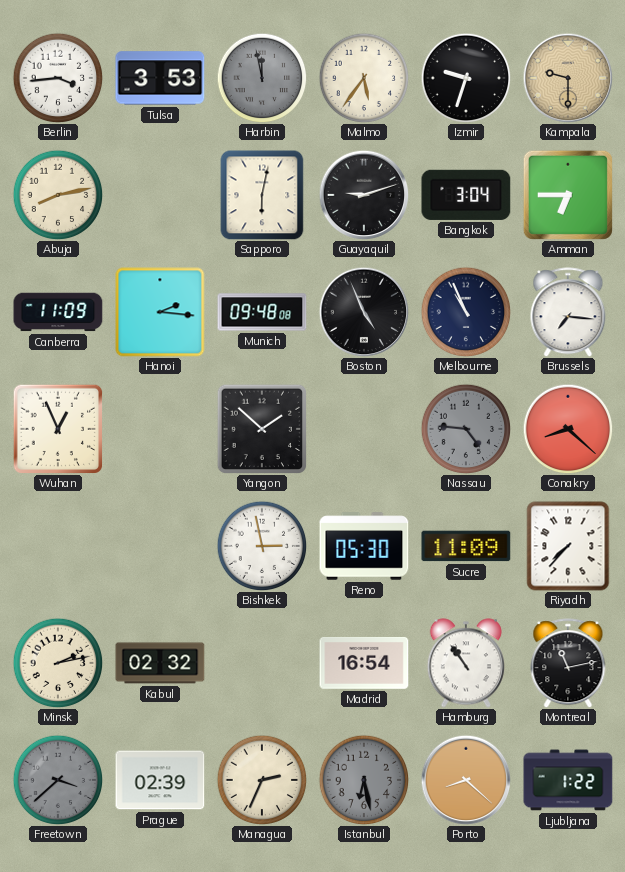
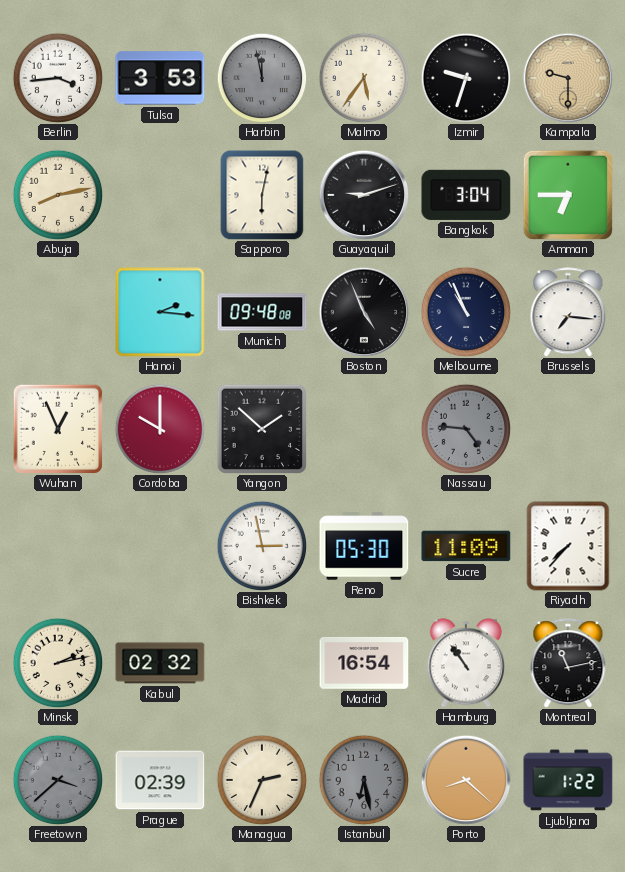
Canberra: 11:09 -> none
Cordoba: none -> 10:00
Conakry: 8:22 -> none
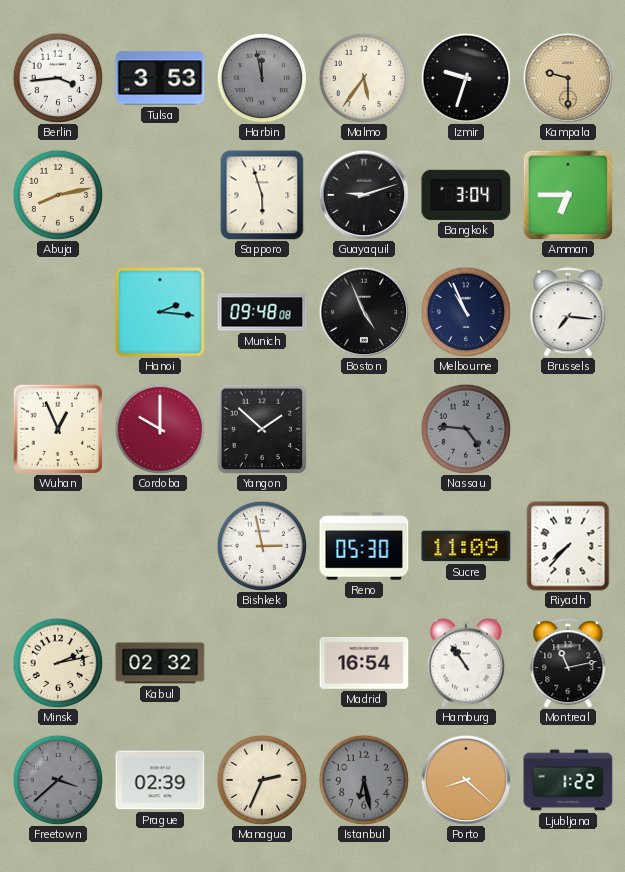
Sapporo: 6:02 -> 5:57
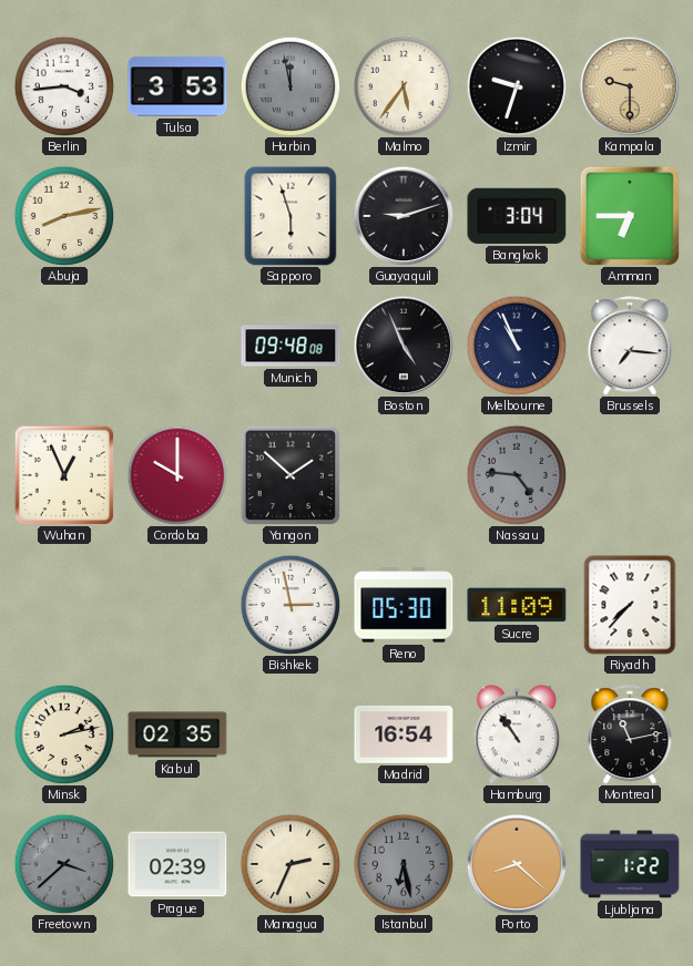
Hanoi: 2:16 -> none
Kabul: 02:32 -> 02:35
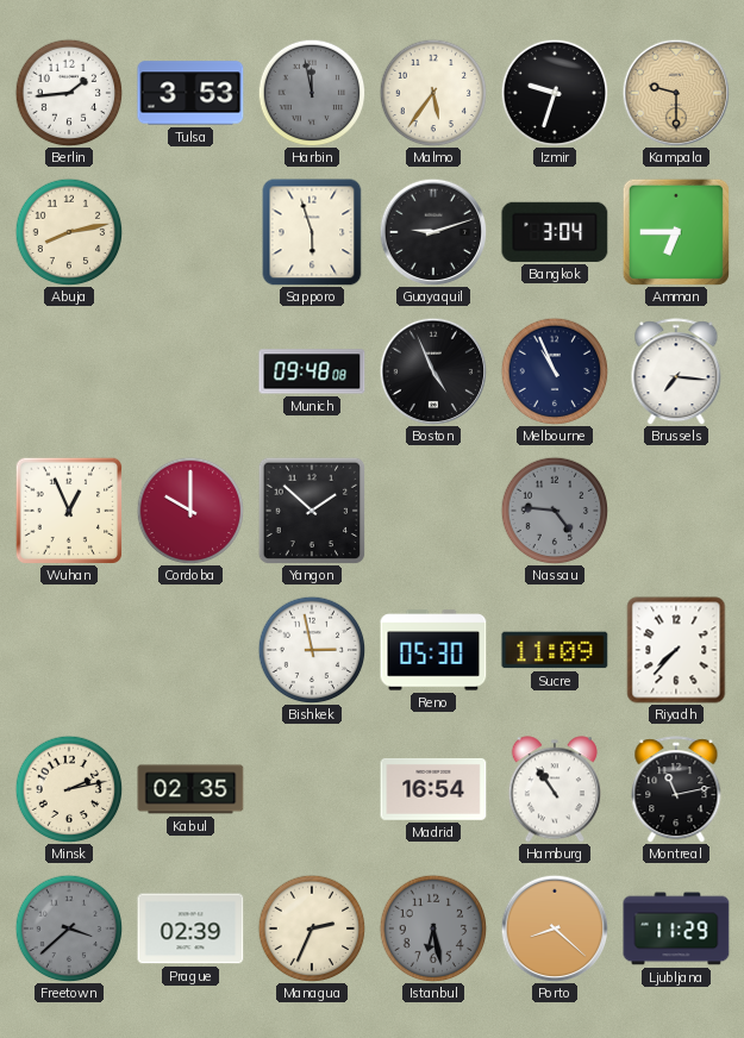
Berlin: 3:44 -> 1:44
Ljubljana: 1:22 -> 11:29
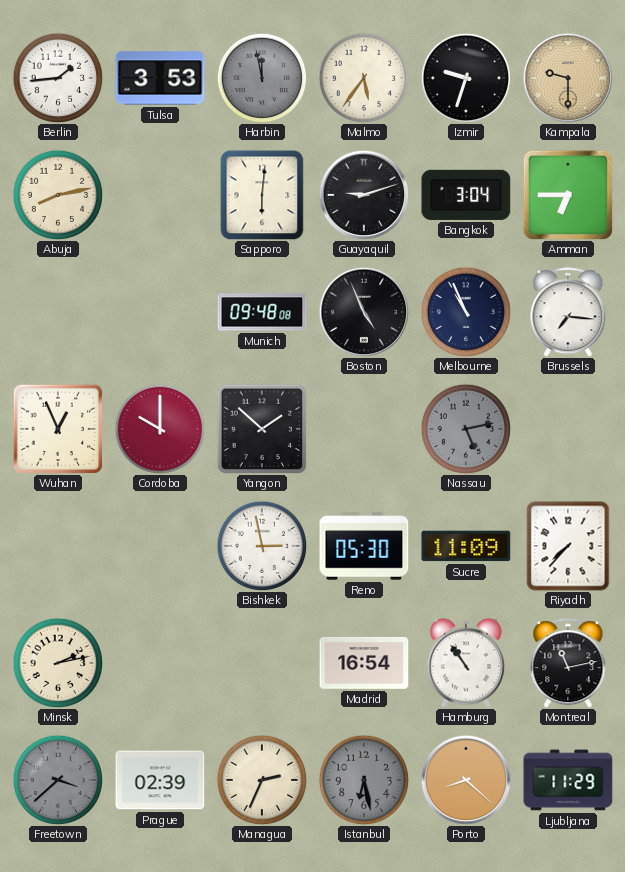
Sapporo: 5:57 -> 6:01
Nassau: 4:46 -> 5:13
Kabul: 02:35 -> none
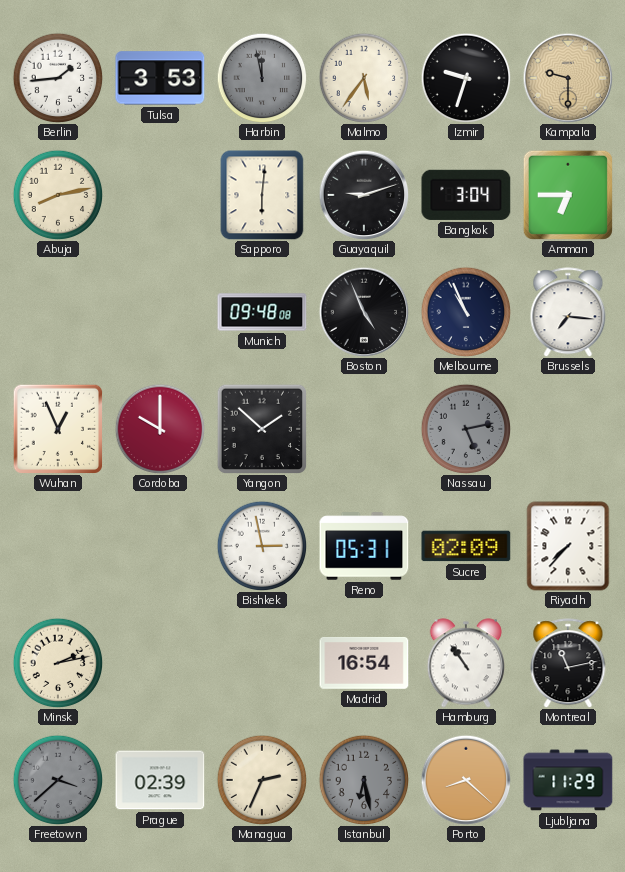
Reno: 05:30 -> 05:31
Sucre: 11:09 -> 02:09
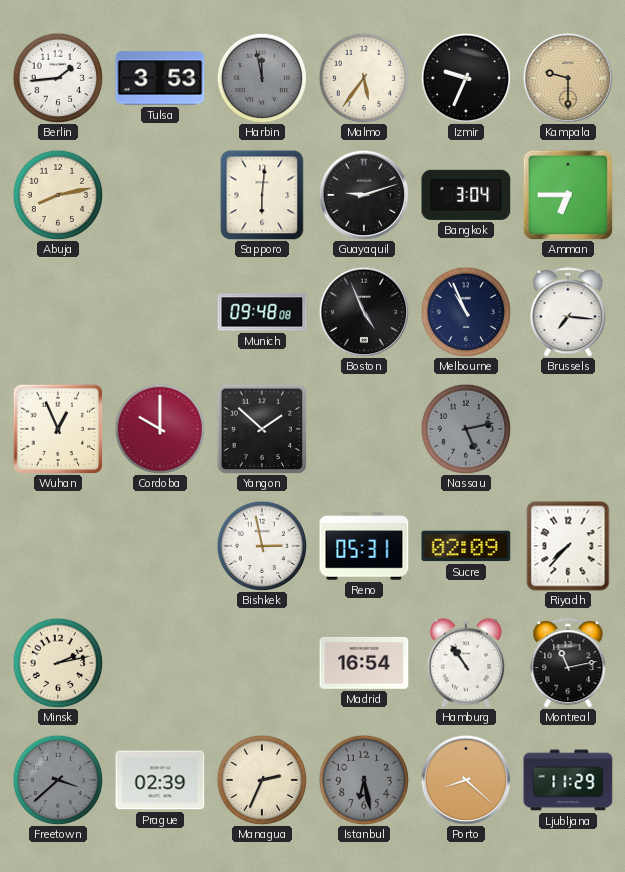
Izmir: 9:33 -> 9:34
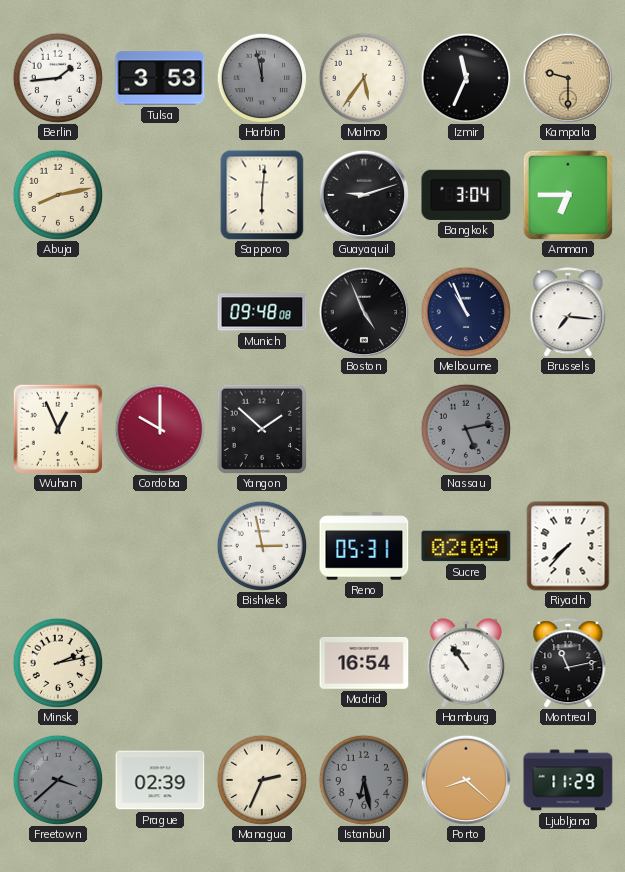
Izmir: 9:34 -> 11:34
